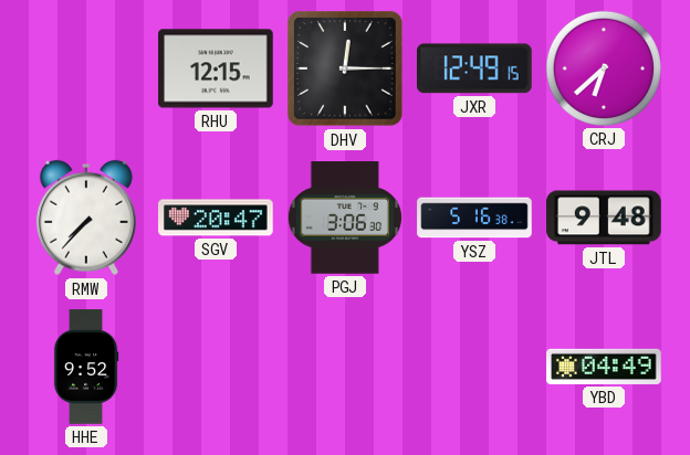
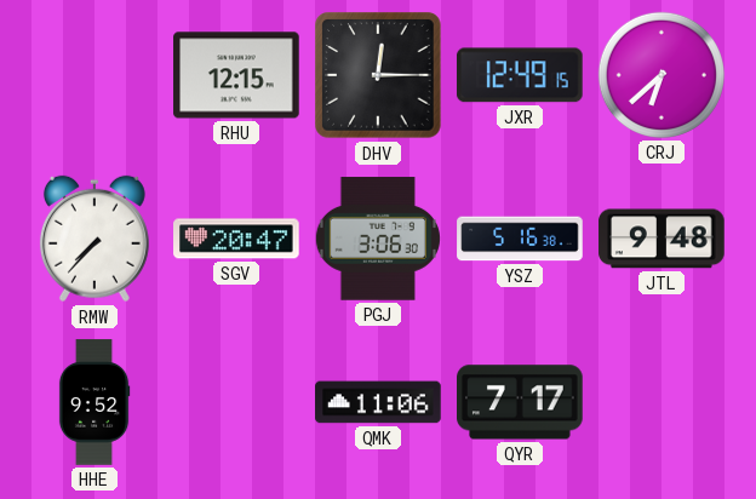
QMK: none -> 11:06
QYR: none -> 7:17
YBD: 04:49 -> none
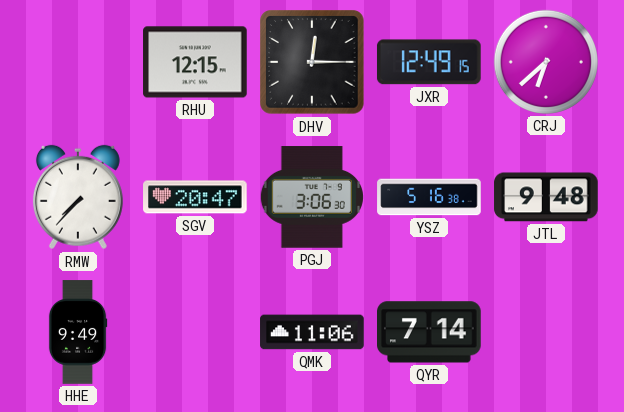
HHE: 9:52 -> 9:49
QYR: 7:17 -> 7:14
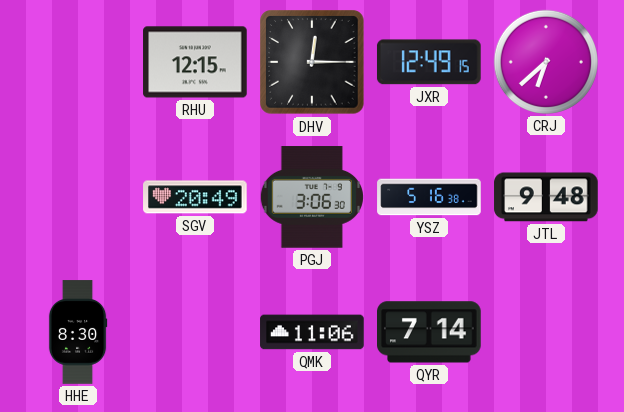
RMW: 7:37 -> none
SGV: 20:47 -> 20:49
HHE: 9:49 -> 8:30
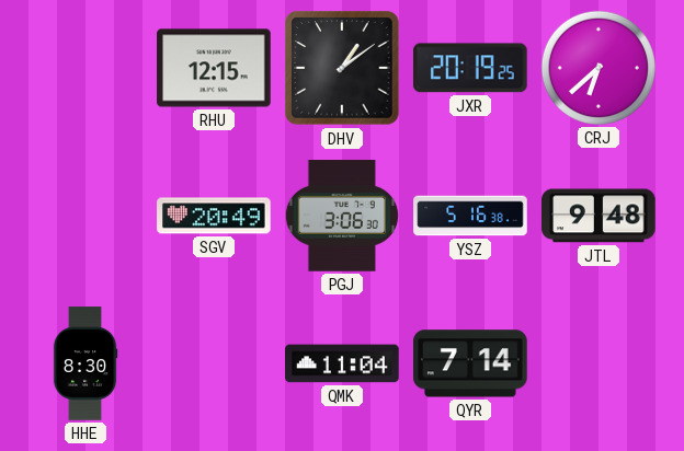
DHV: 12:15 -> 1:09
JXR: 12:49 -> 20:19
QMK: 11:06 -> 11:04
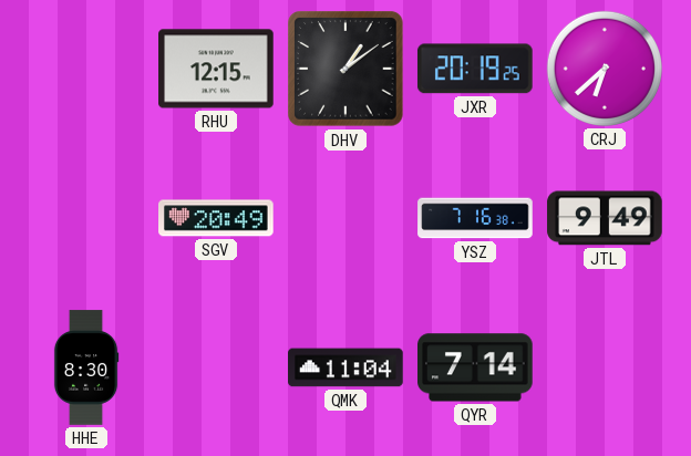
PGJ: 3:06 -> none
YSZ: 5:16 -> 7:16
JTL: 9:48 -> 9:49
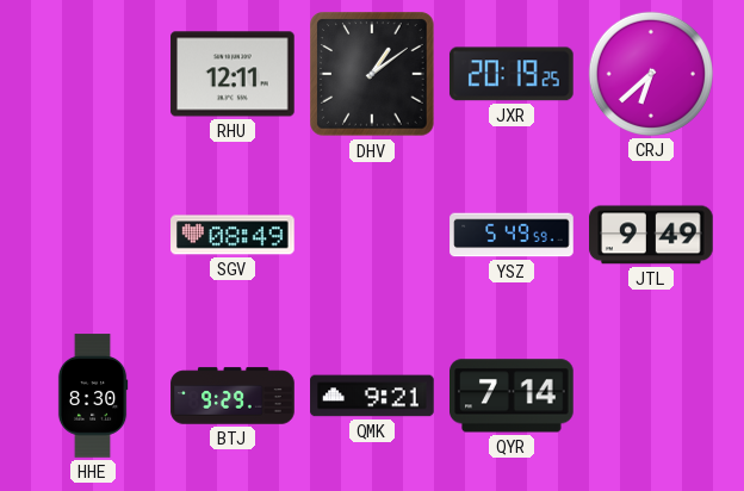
RHU: 12:15 -> 12:11
SGV: 20:49 -> 08:49
YSZ: 7:16 -> 5:49
BTJ: none -> 9:29
QMK: 11:04 -> 9:21
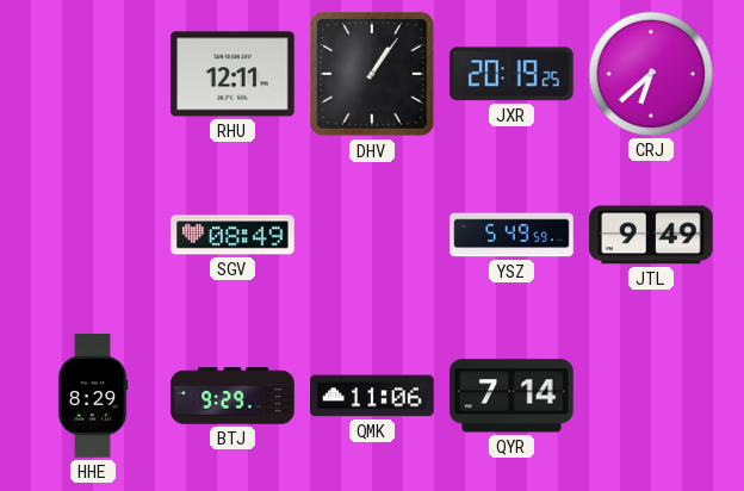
DHV: 1:09 -> 1:06
HHE: 8:30 -> 8:29
QMK: 9:21 -> 11:06
